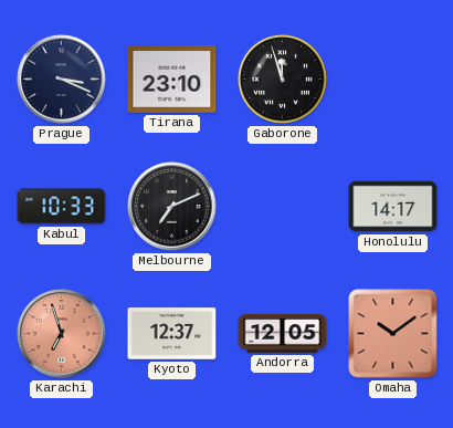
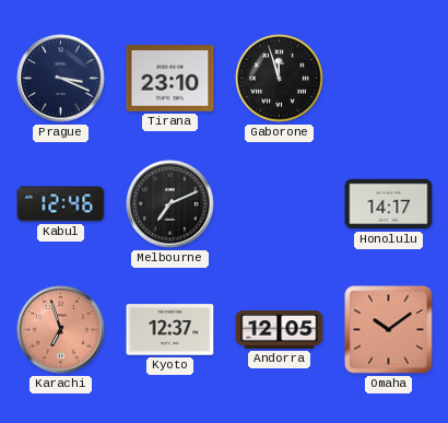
Kabul: 10:33 -> 12:46
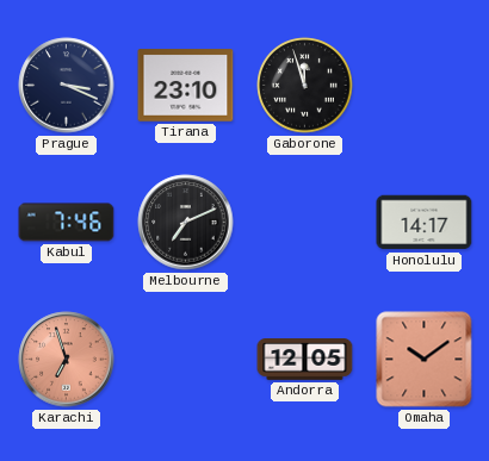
Kabul: 12:46 -> 7:46
Kyoto: 12:37 -> none
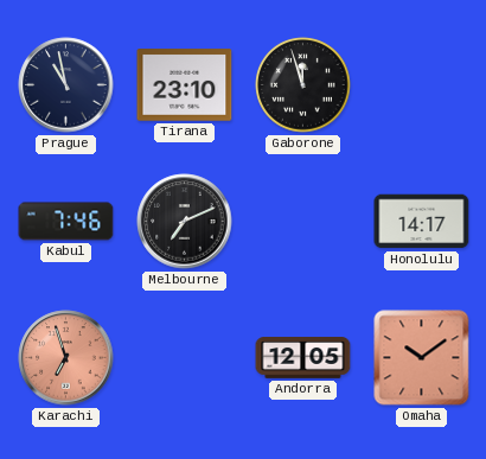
Prague: 3:19 -> 10:58
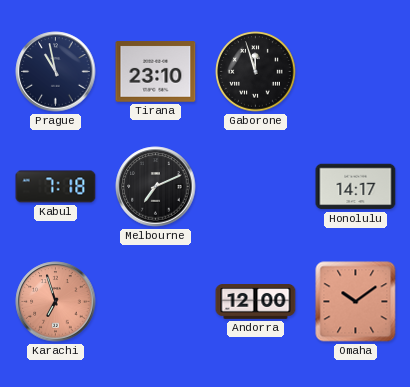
Kabul: 7:46 -> 7:18
Andorra: 12:05 -> 12:00
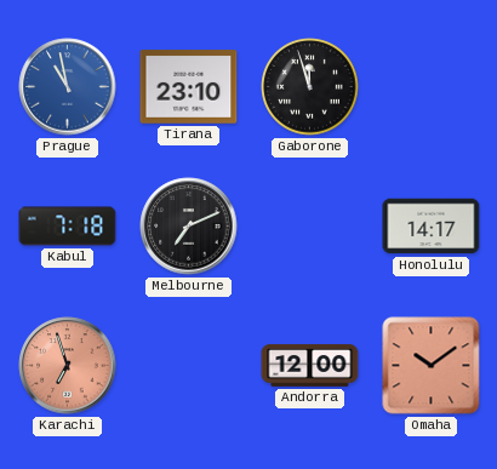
Prague dial: navy -> blue
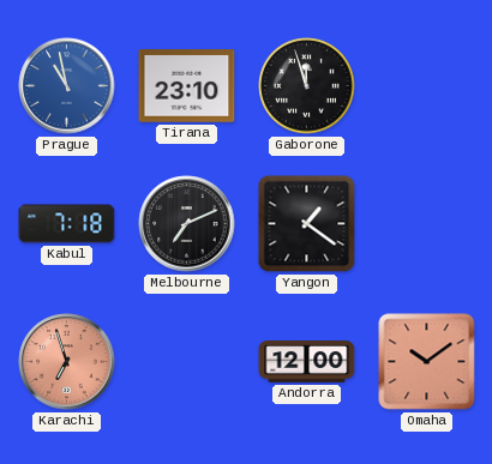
Yangon: none -> 1:21
Honolulu: 14:17 -> none
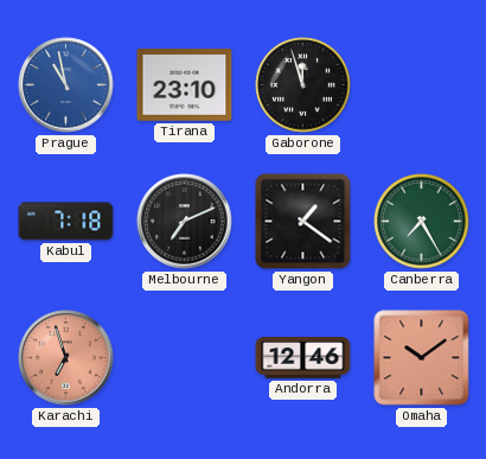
Canberra: none -> 7:25
Andorra: 12:00 -> 12:46
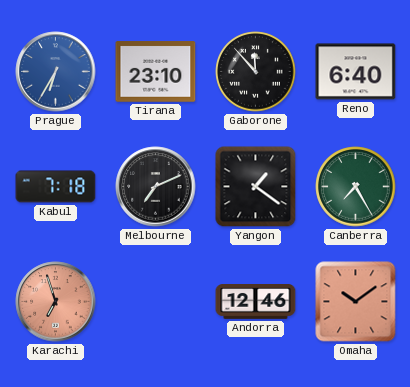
Prague: 10:58 -> 6:35
Gaborone: 11:57 -> 11:53
Reno: none -> 6:40
